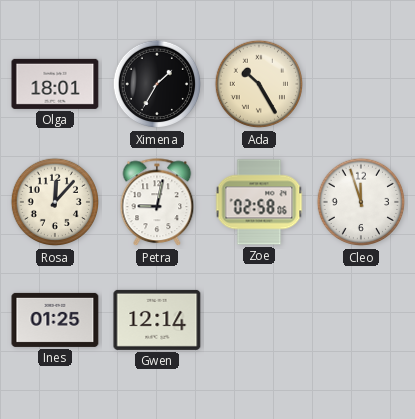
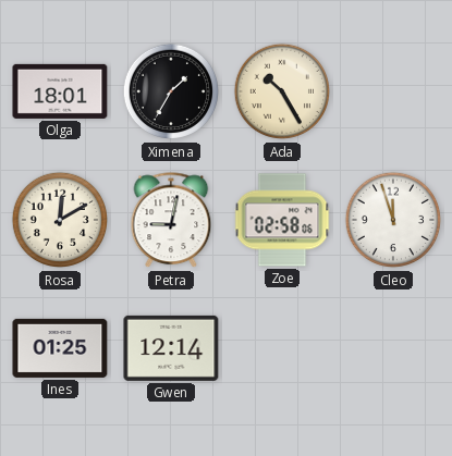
Rosa: 12:07 -> 12:10
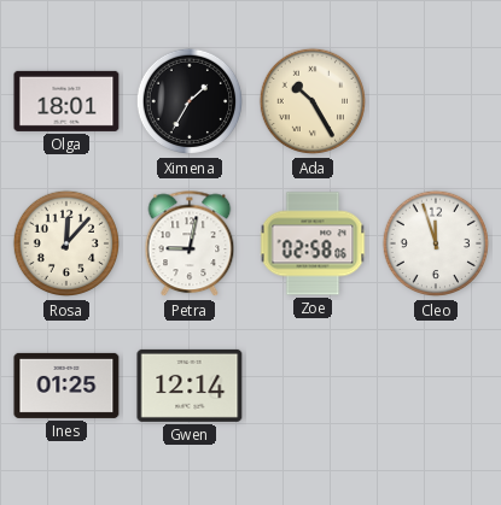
Rosa: 12:10 -> 12:07
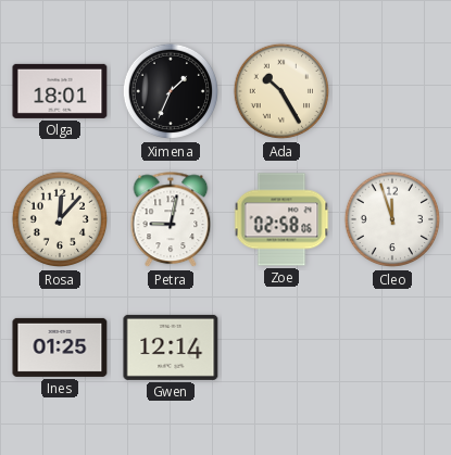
Ximena: 1:35 -> 1:34
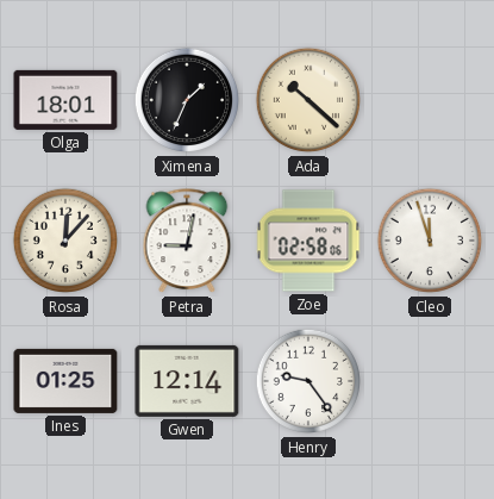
Ada: 10:25 -> 10:22
Henry: none -> 9:24
